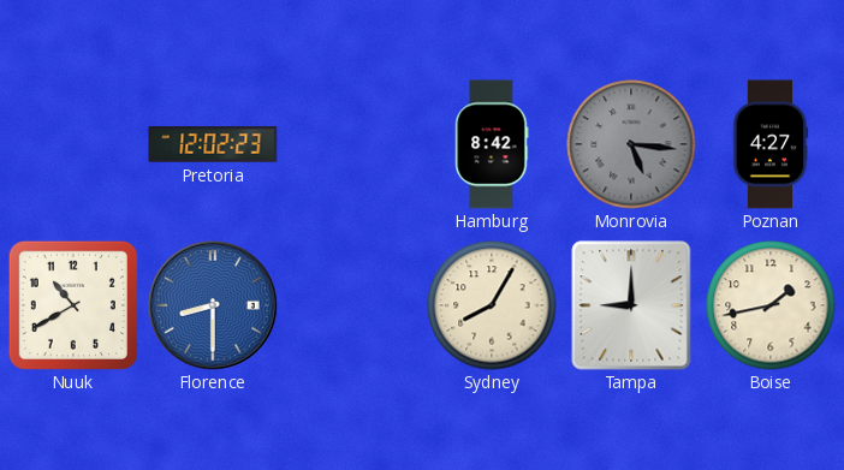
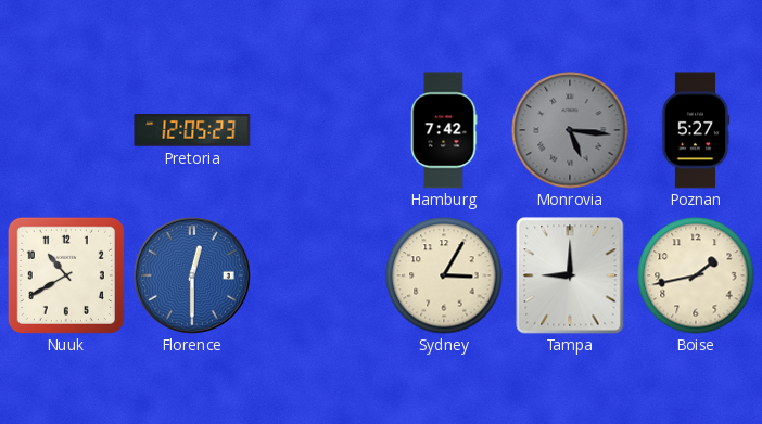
Pretoria: 12:02 -> 12:05
Hamburg: 8:42 -> 7:42
Poznan: 4:27 -> 5:27
Florence: 8:30 -> 12:30
Sydney: 8:05 -> 3:05
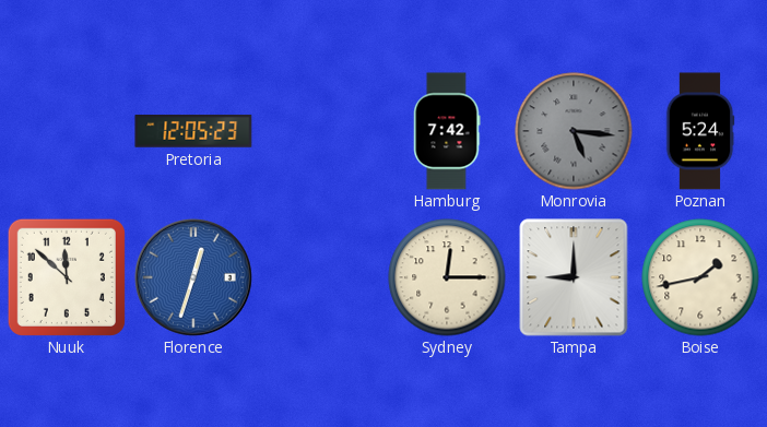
Poznan: 5:27 -> 5:24
Nuuk: 10:40 -> 11:52
Florence: 12:30 -> 12:33
Sydney: 3:05 -> 12:15
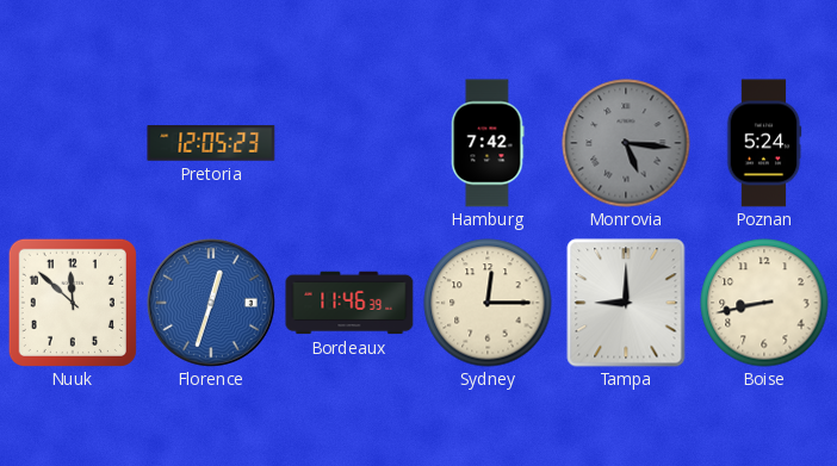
Bordeaux: none -> 11:46
Boise: 1:43 -> 8:43
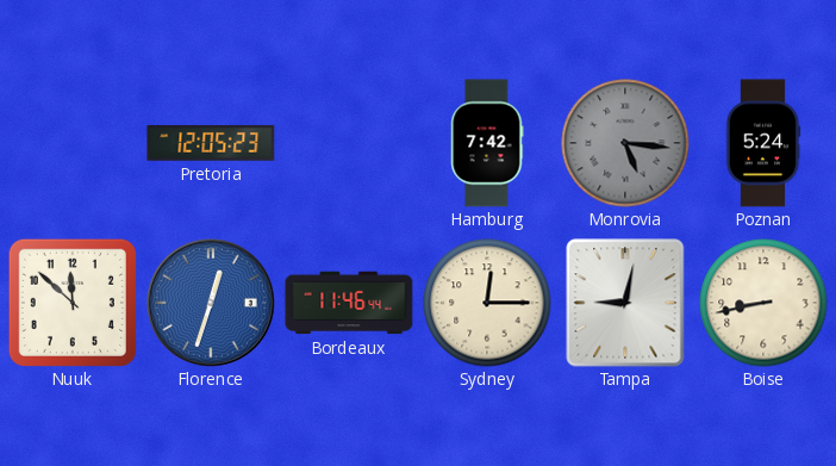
Bordeaux: 11:46:39 -> 11:46:44
Tampa: 9:00 -> 9:02
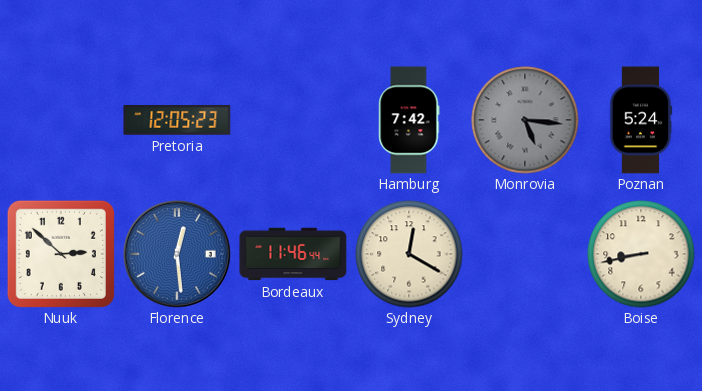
Nuuk: 11:52 -> 2:52
Florence: 12:33 -> 12:29
Sydney: 12:15 -> 12:20
Tampa: 9:02 -> none
